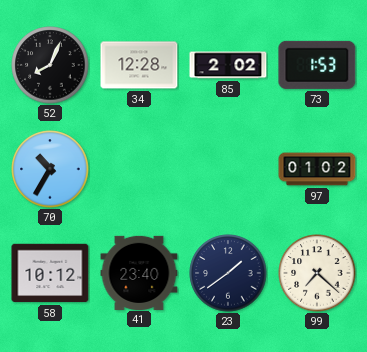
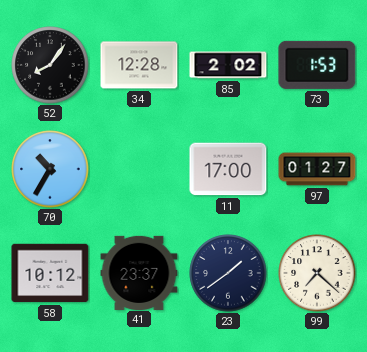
52: 8:04 -> 8:06
11: none -> 17:00
97: 01:02 -> 01:27
41: 23:40 -> 23:37
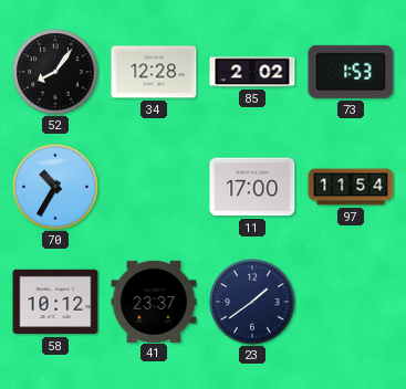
97: 01:27 -> 11:54
99: 7:22 -> none
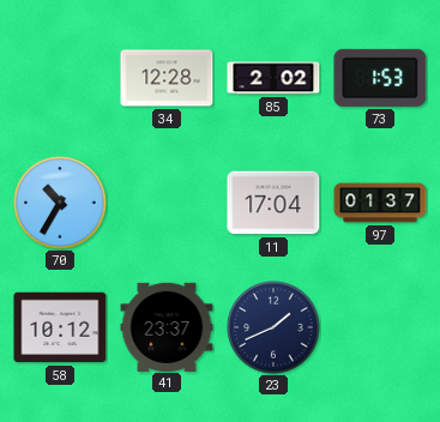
52: 8:06 -> none
11: 17:00 -> 17:04
97: 11:54 -> 01:37
23: 1:39 -> 1:41
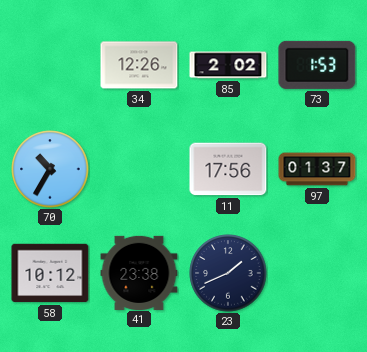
34: 12:28 -> 12:26
11: 17:04 -> 17:56
41: 23:37 -> 23:38
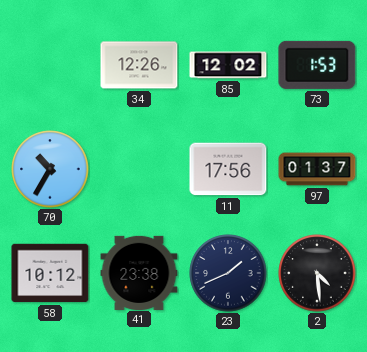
85: 2:02 -> 12:02
2: none -> 4:29
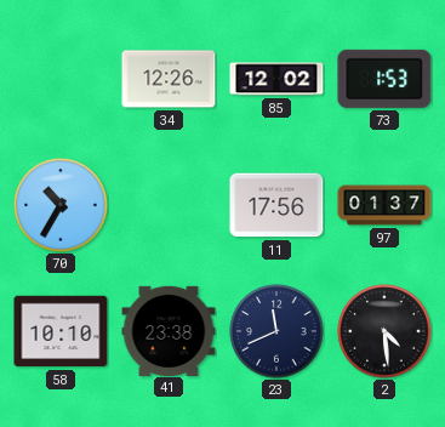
58: 10:12 -> 10:10
23: 1:41 -> 11:41
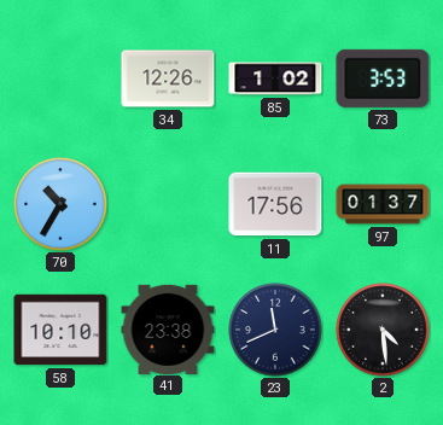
85: 12:02 -> 1:02
73: 1:53 -> 3:53
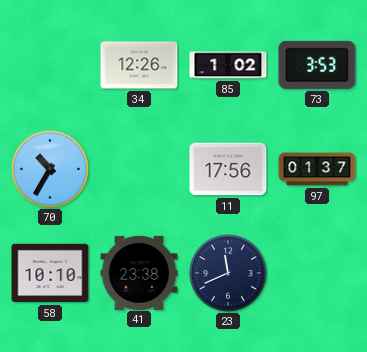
2: 4:29 -> none
